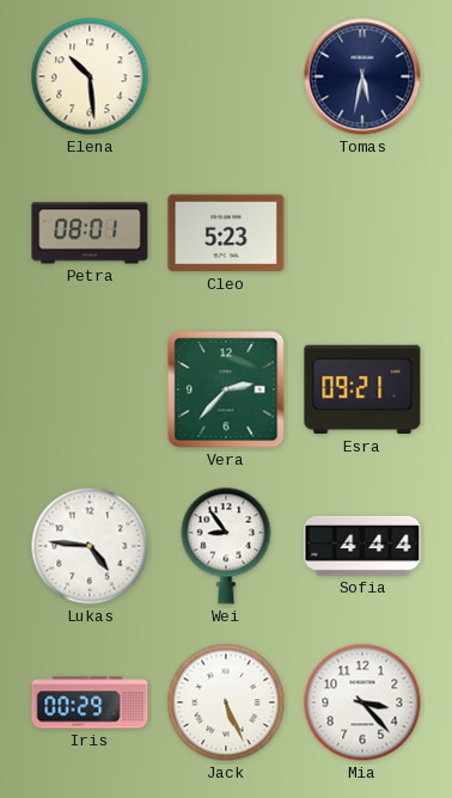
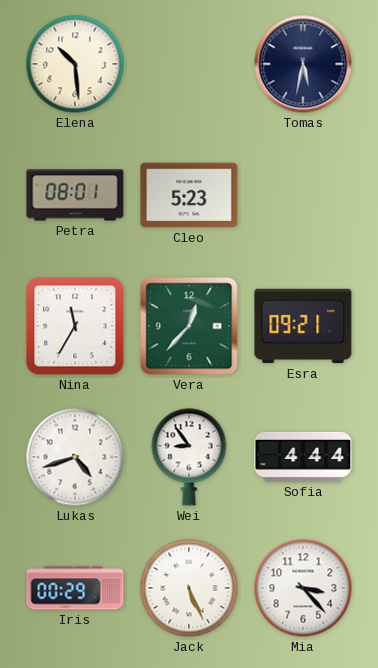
Nina: none -> 11:35
Vera: 2:37 -> 12:37
Lukas: 4:46 -> 4:42
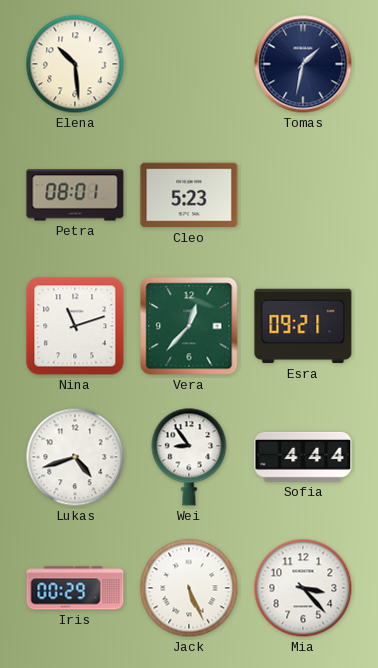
Tomas: 5:32 -> 1:32
Nina: 11:35 -> 11:12
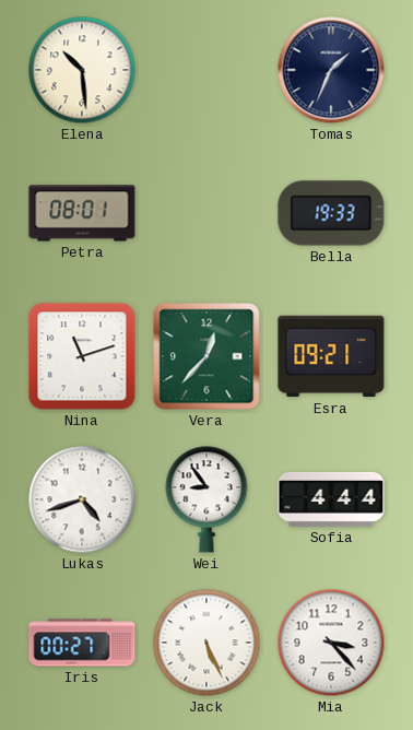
Tomas: 1:32 -> 1:34
Cleo: 5:23 -> none
Bella: none -> 19:33
Iris: 00:29 -> 00:27
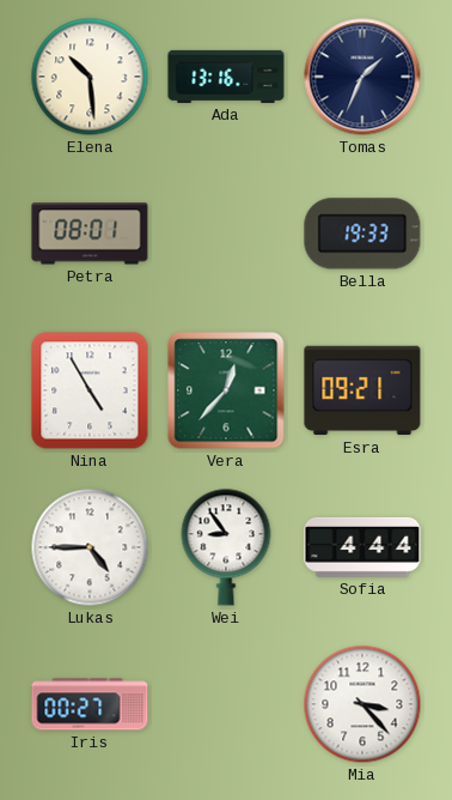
Ada: none -> 13:16
Nina: 11:12 -> 4:55
Lukas: 4:42 -> 4:45
Jack: 5:26 -> none
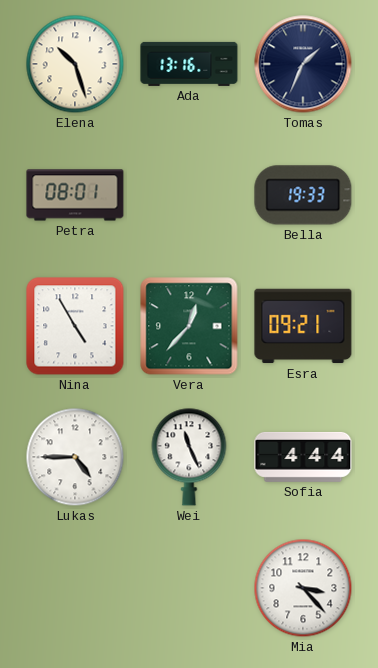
Elena: 10:29 -> 10:27
Wei: 8:54 -> 11:26
Iris: 00:27 -> none
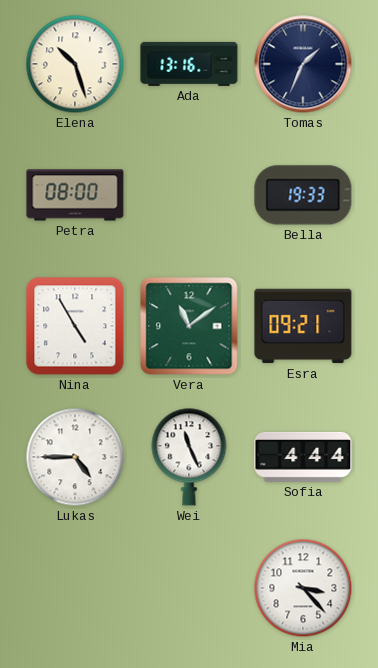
Petra: 08:01 -> 08:00
Vera: 12:37 -> 11:09
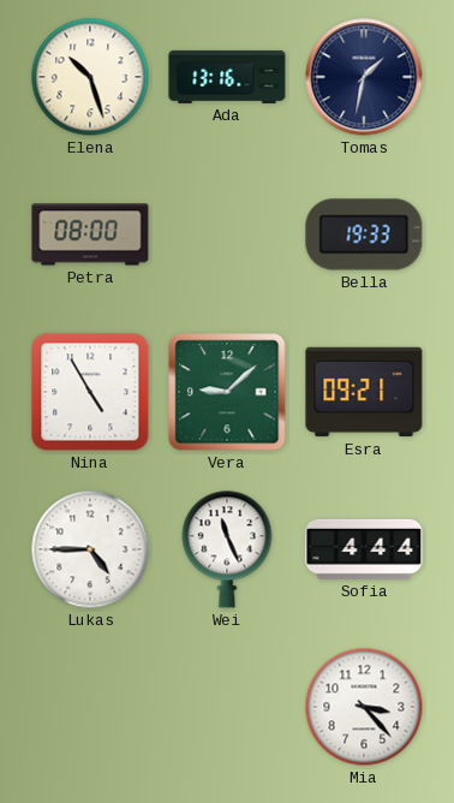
Tomas: 1:34 -> 1:32
Vera: 11:09 -> 9:08
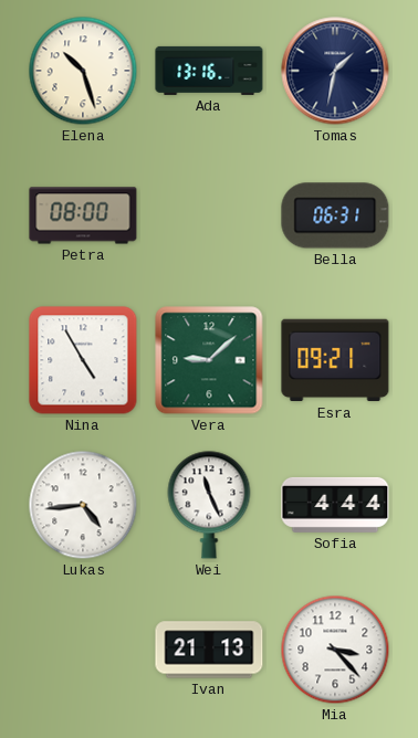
Bella: 19:33 -> 06:31
Lukas: 4:45 -> 4:44
Ivan: none -> 21:13
